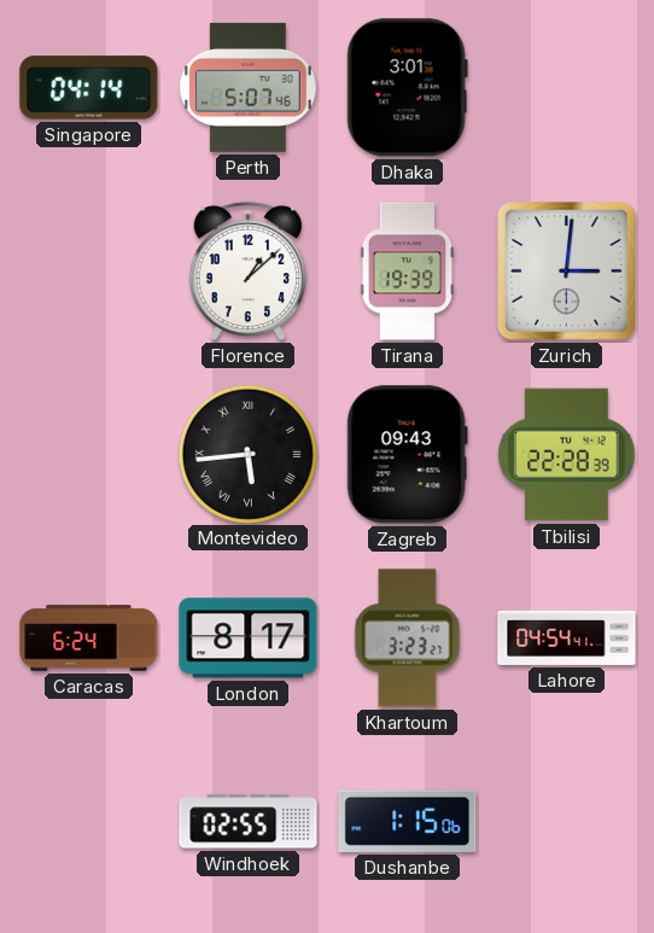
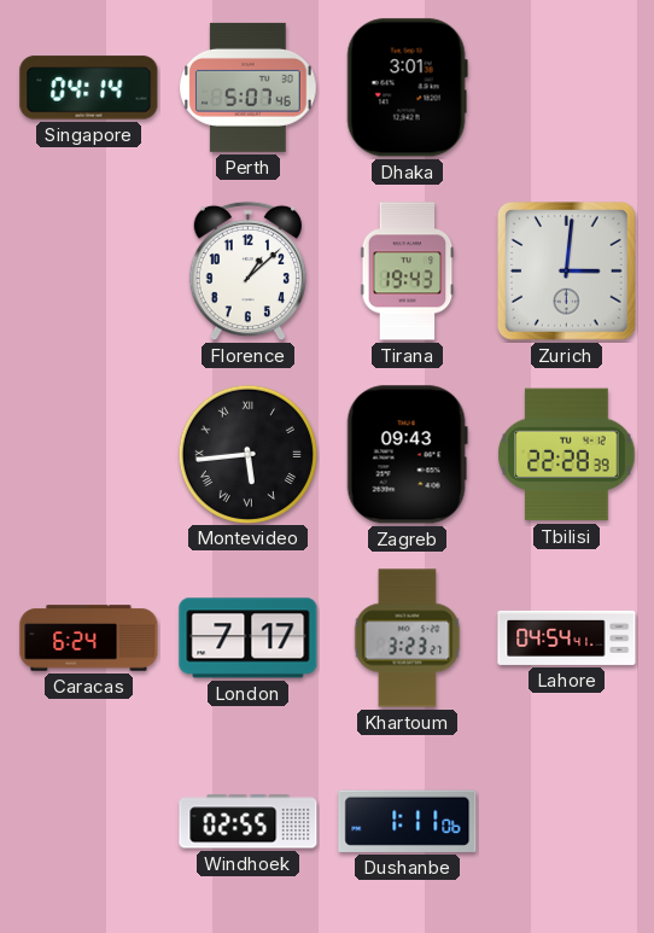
Tirana: 19:39 -> 19:43
London: 8:17 -> 7:17
Dushanbe: 1:15 -> 1:11
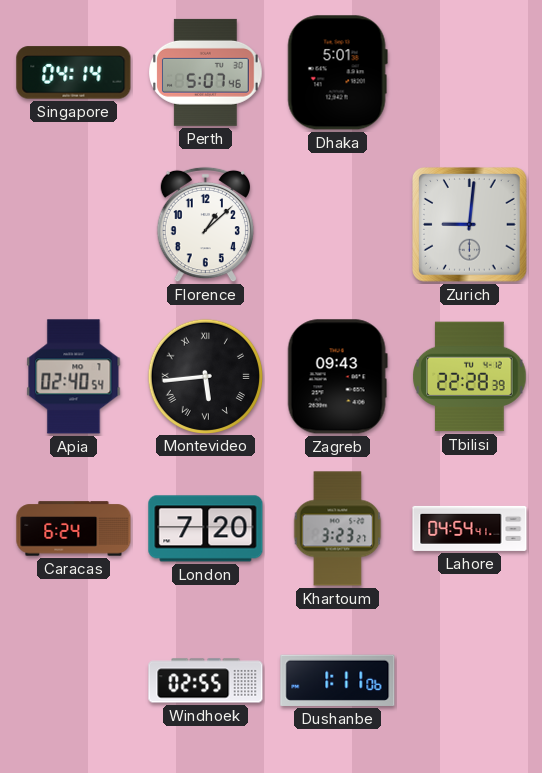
Dhaka: 3:01 -> 5:01
Tirana: 19:43 -> none
Zurich: 3:01 -> 9:01
Apia: none -> 02:40
London: 7:17 -> 7:20
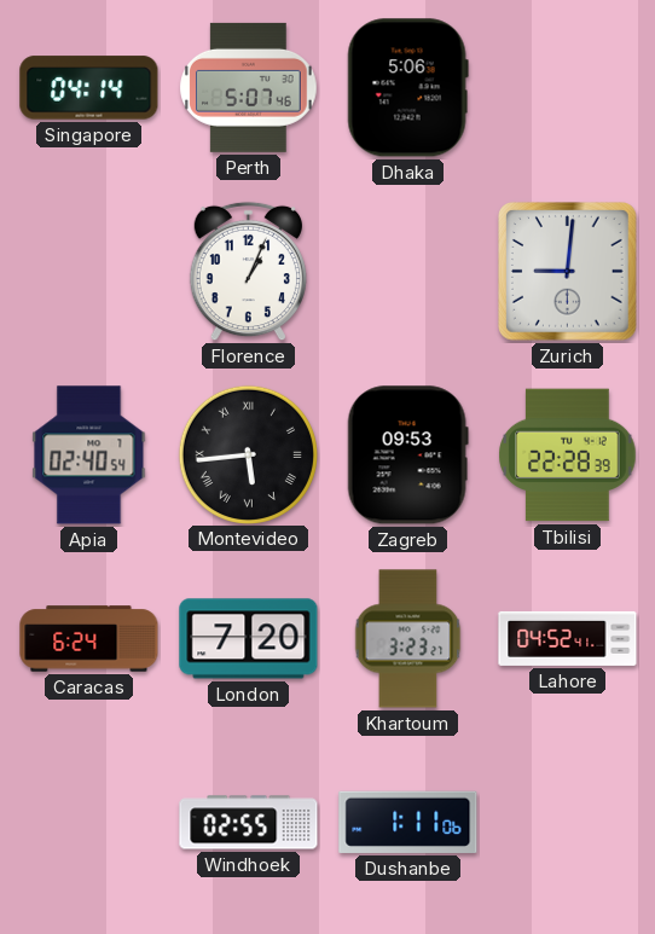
Dhaka: 5:01 -> 5:06
Florence: 1:08 -> 1:04
Zagreb: 09:43 -> 09:53
Lahore: 04:54 -> 04:52
